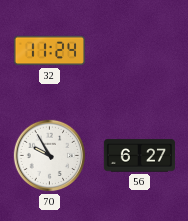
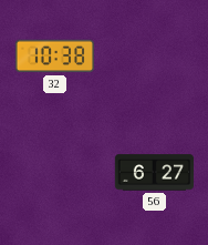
32: 11:24 -> 10:38
70: 9:55 -> none
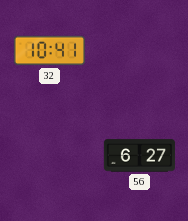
32: 10:38 -> 10:41
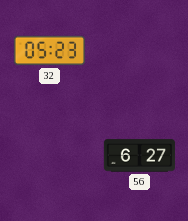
32: 10:41 -> 05:23
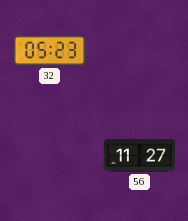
56: 6:27 -> 11:27
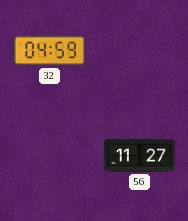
32: 05:23 -> 04:59
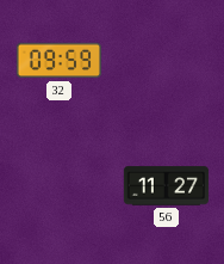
32: 04:59 -> 09:59
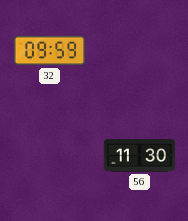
56: 11:27 -> 11:30
